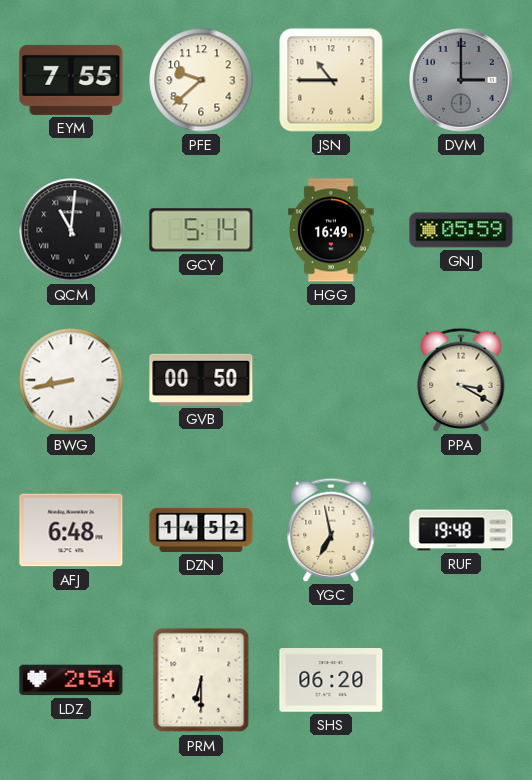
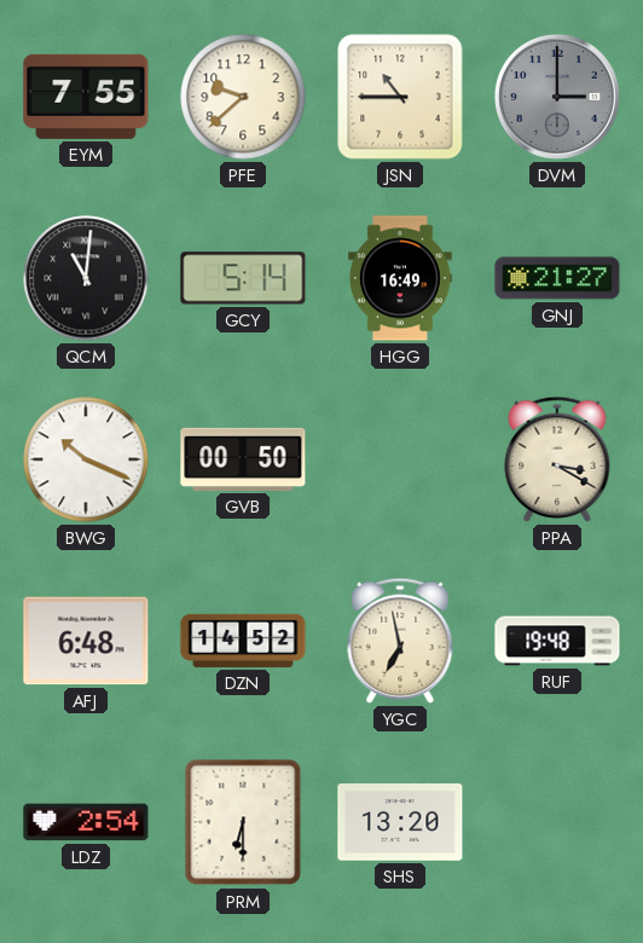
GNJ: 05:59 -> 21:27
BWG: 8:43 -> 10:19
SHS: 06:20 -> 13:20
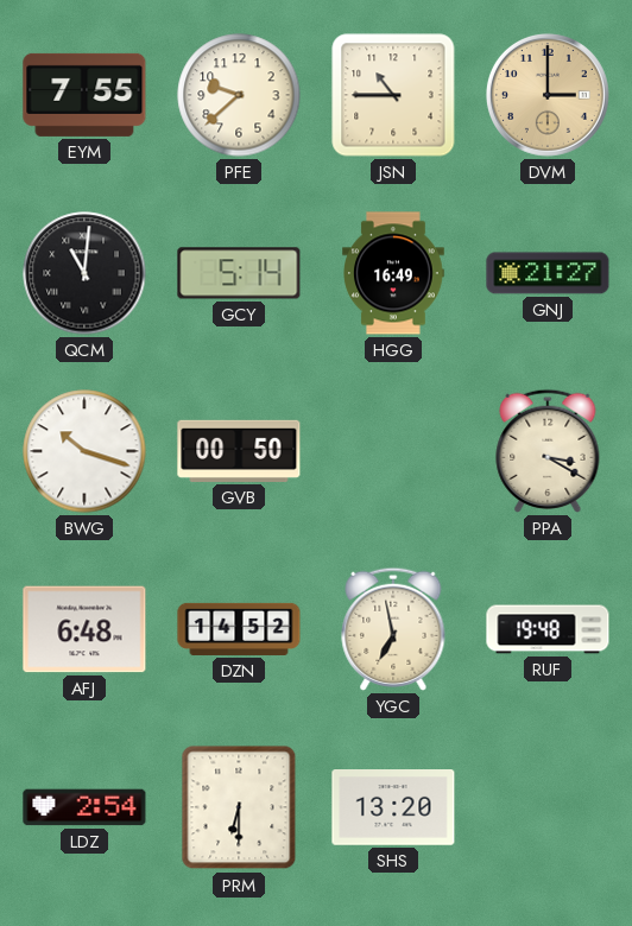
DVM dial: grey -> champagne
BWG: 10:19 -> 10:18
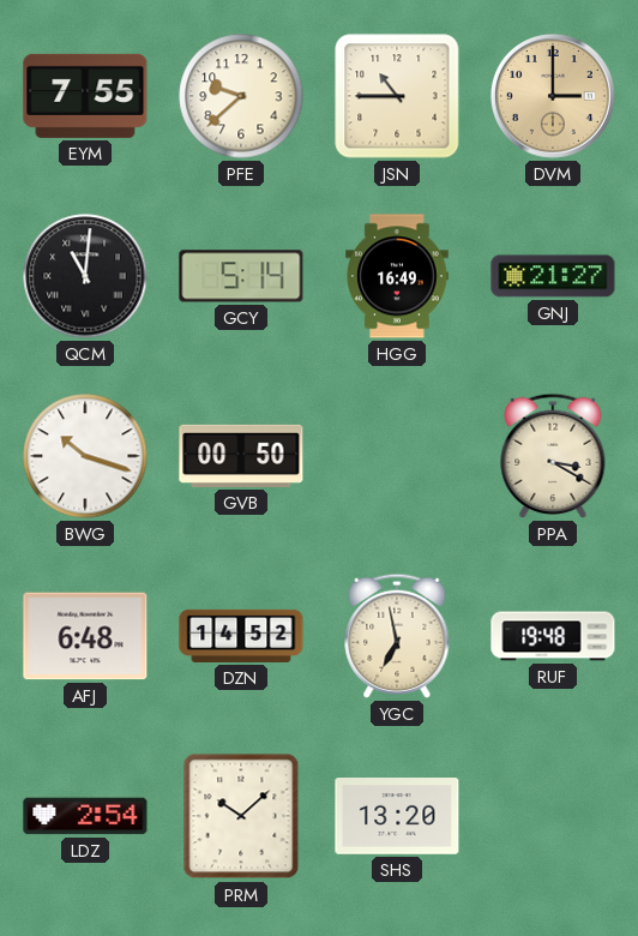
PRM: 6:30 -> 10:08
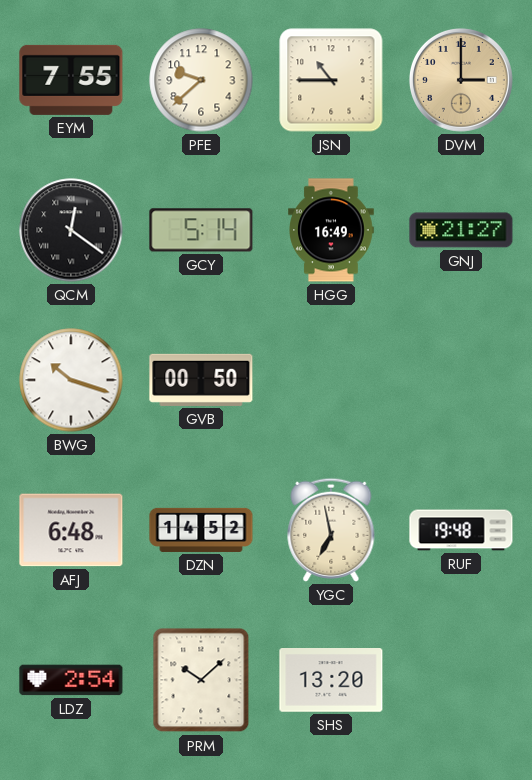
QCM: 11:01 -> 12:21
PPA: 3:20 -> none
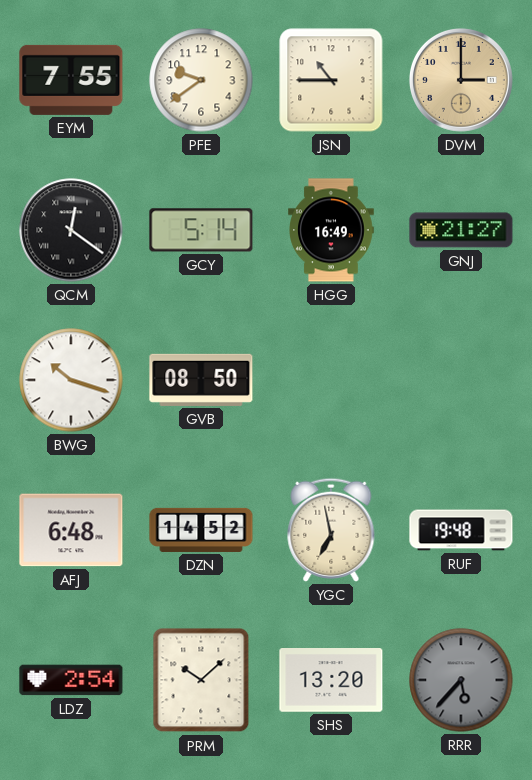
PFE: 9:38 -> 9:39
GVB: 00:50 -> 08:50
RRR: none -> 5:37
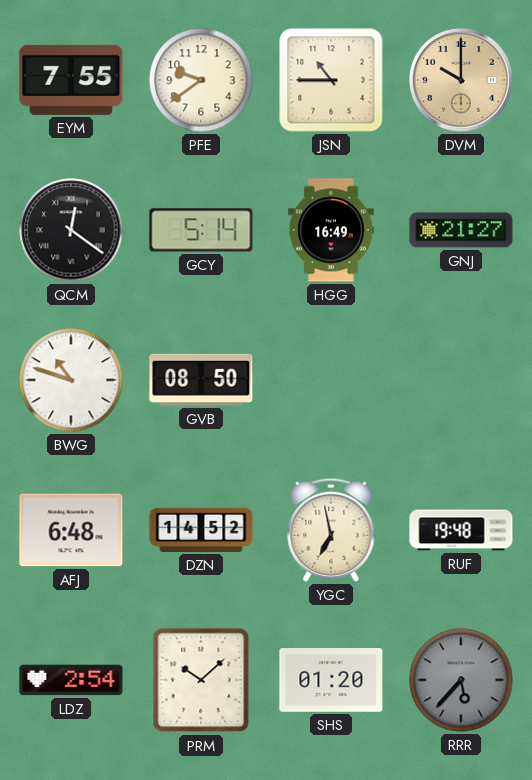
DVM: 3:00 -> 10:00
BWG: 10:18 -> 10:48
SHS: 13:20 -> 01:20
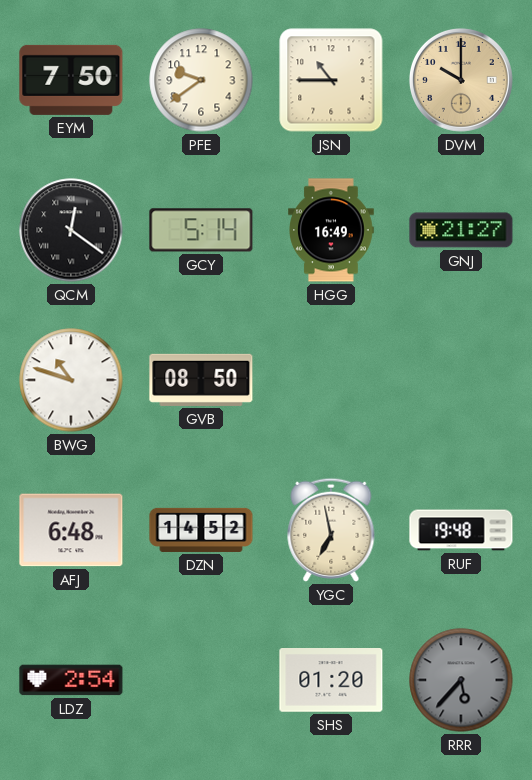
EYM: 7:55 -> 7:50
PRM: 10:08 -> none
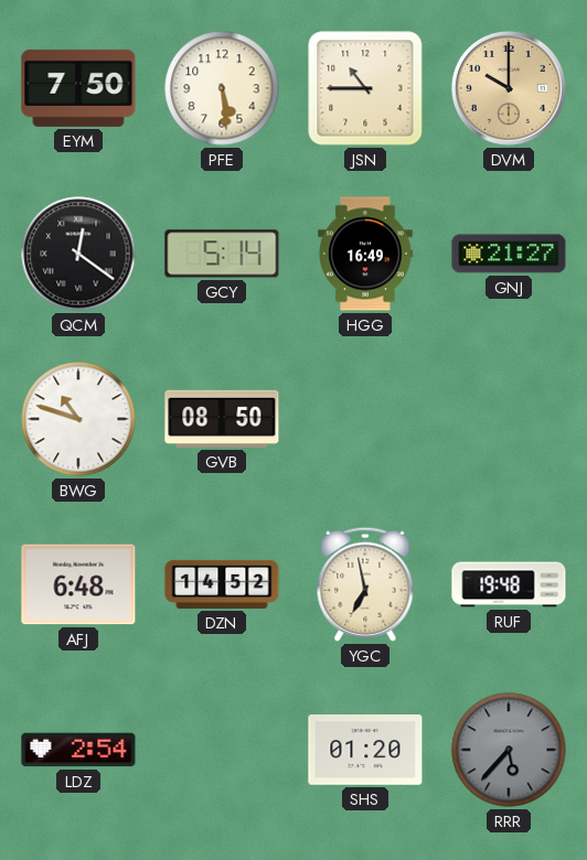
PFE: 9:39 -> 5:29
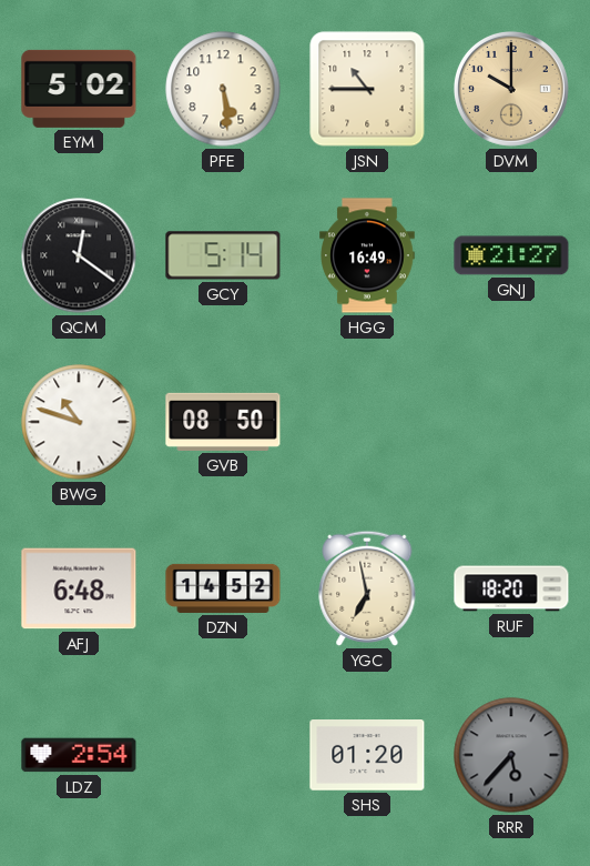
EYM: 7:50 -> 5:02
RUF: 19:48 -> 18:20
